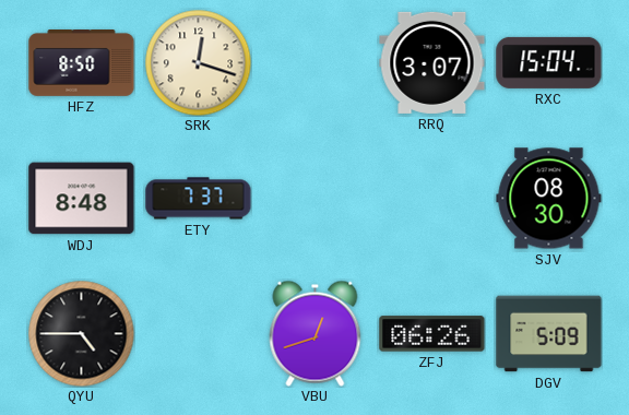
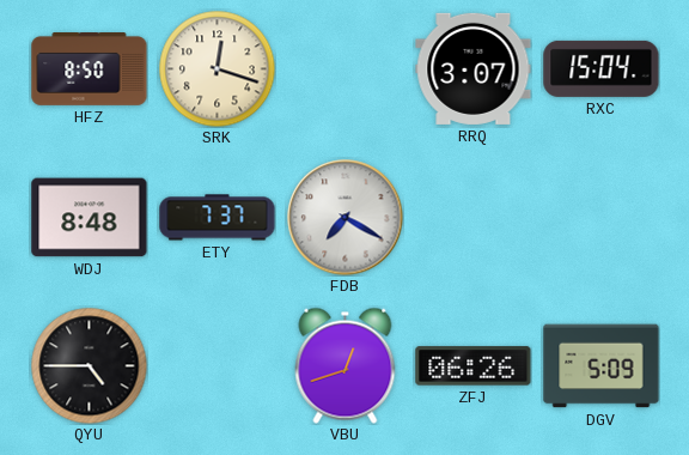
FDB: none -> 7:20
SJV: 08:30 -> none
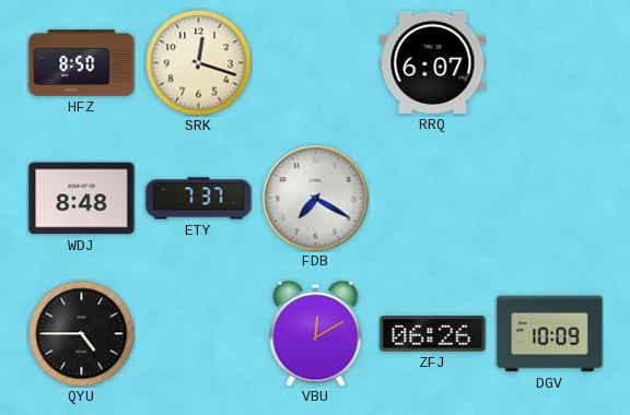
RRQ: 3:07 -> 6:07
RXC: 15:04 -> none
VBU: 12:42 -> 12:10
DGV: 5:09 -> 10:09
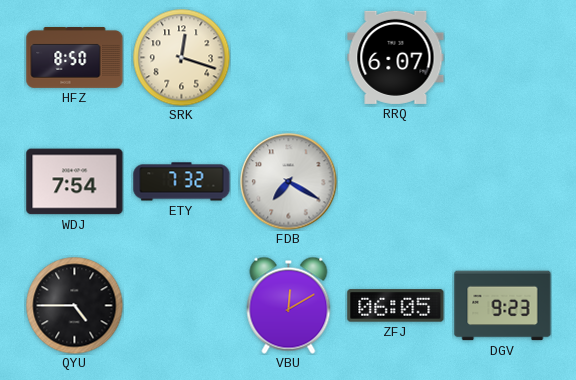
WDJ: 8:48 -> 7:54
ETY: 7:37 -> 7:32
ZFJ: 06:26 -> 06:05
DGV: 10:09 -> 9:23
